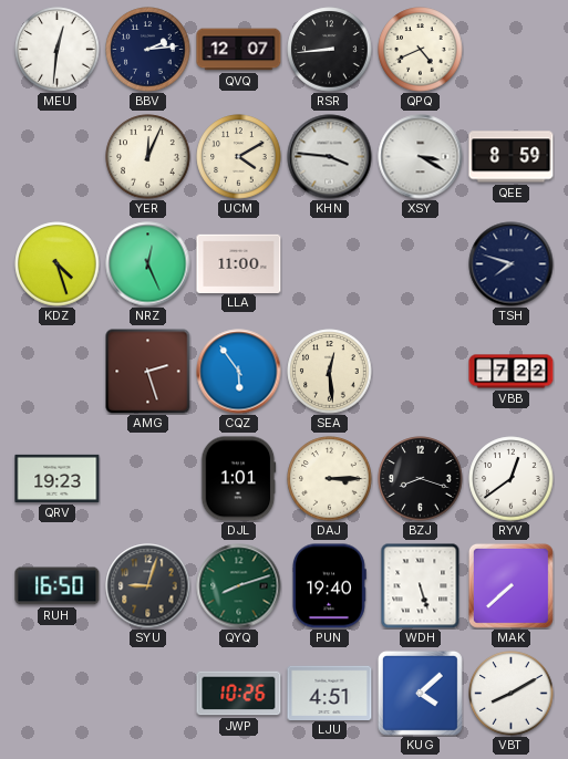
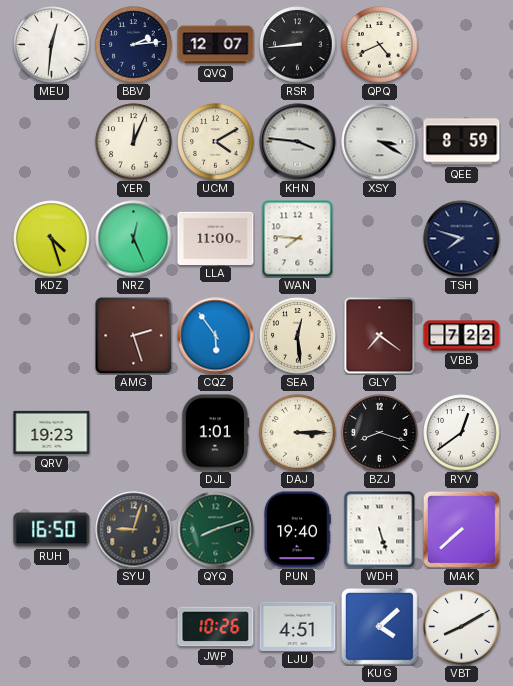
WAN: none -> 7:46
GLY: none -> 7:21
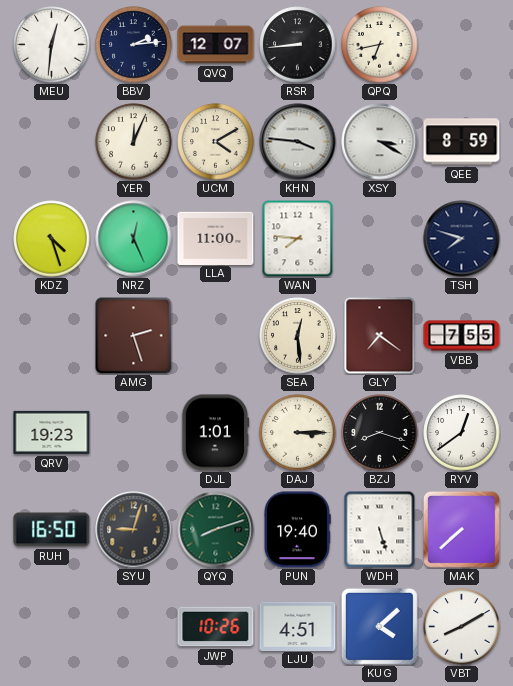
QPQ: 4:41 -> 6:43
CQZ: 5:54 -> none
VBB: 7:22 -> 7:55
